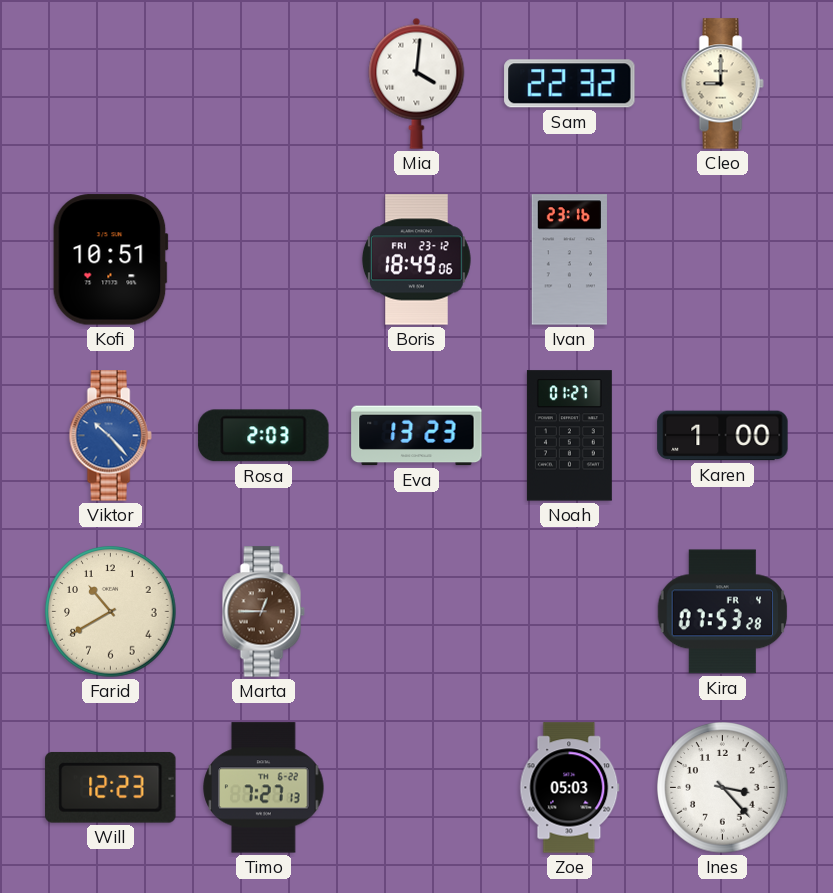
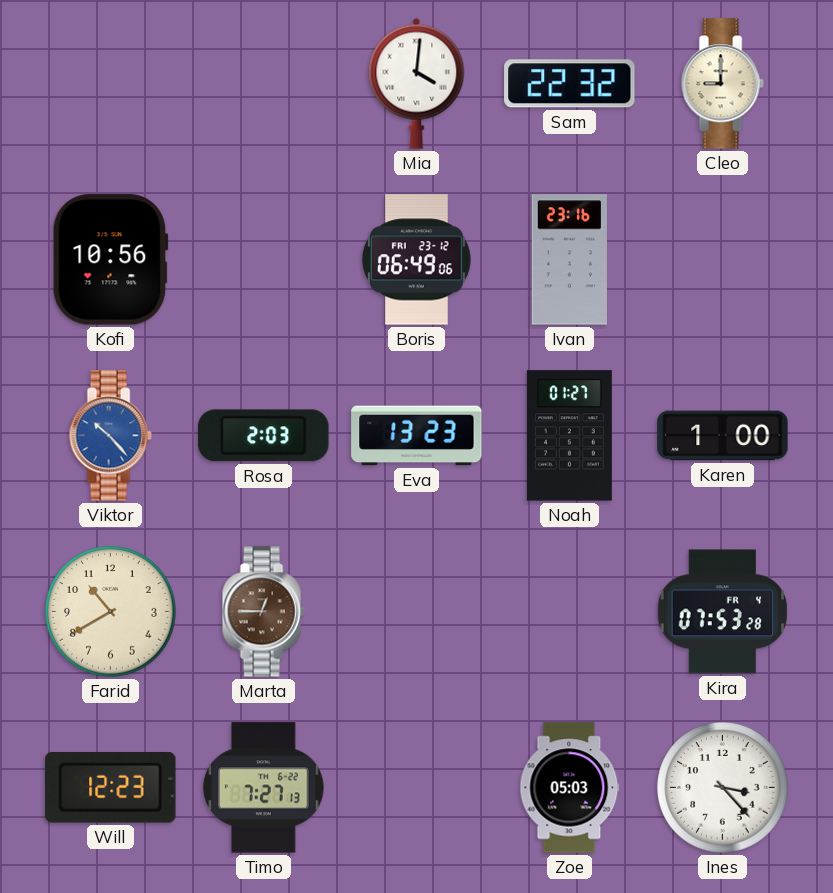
Kofi: 10:51 -> 10:56
Boris: 18:49 -> 06:49
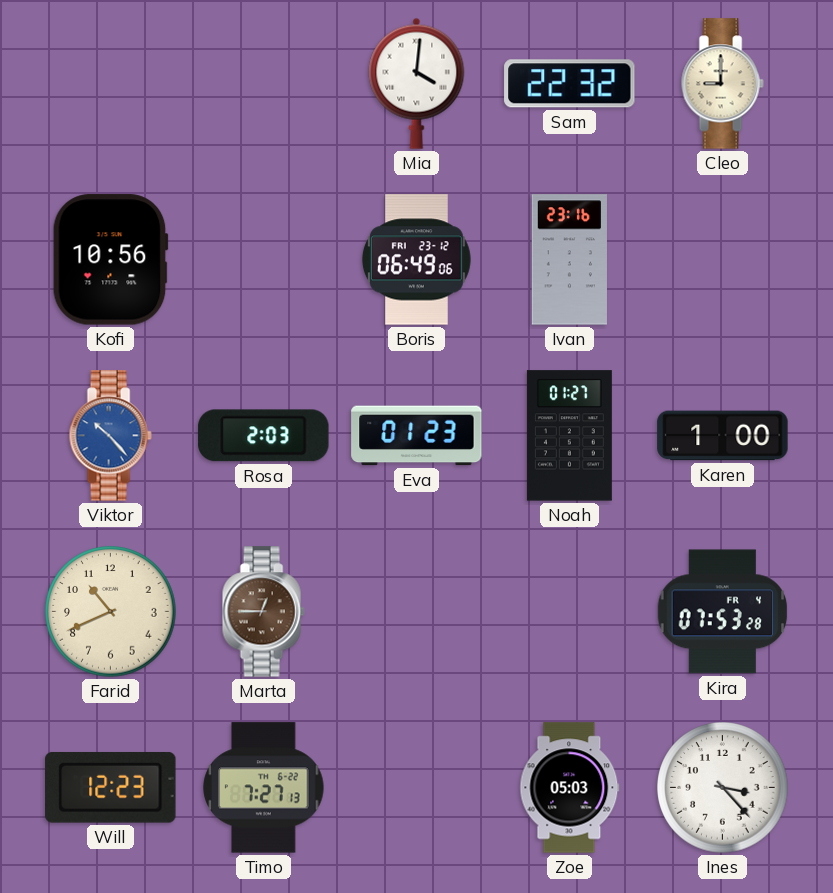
Eva: 13:23 -> 01:23
Farid: 10:40 -> 10:41
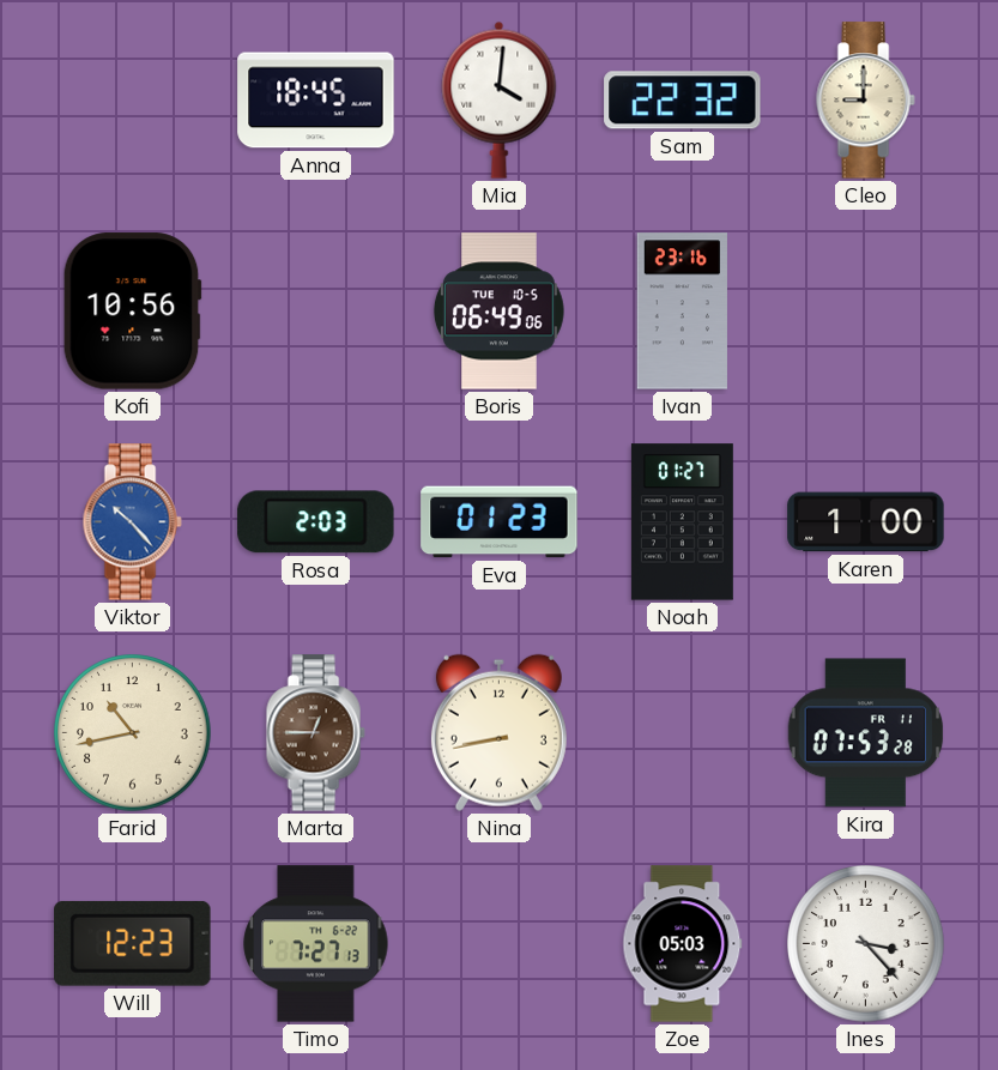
Anna: none -> 18:45
Boris date: FRI 23-12 -> TUE 10-5
Farid: 10:41 -> 10:43
Nina: none -> 8:43
Kira date: FR 4 -> FR 11
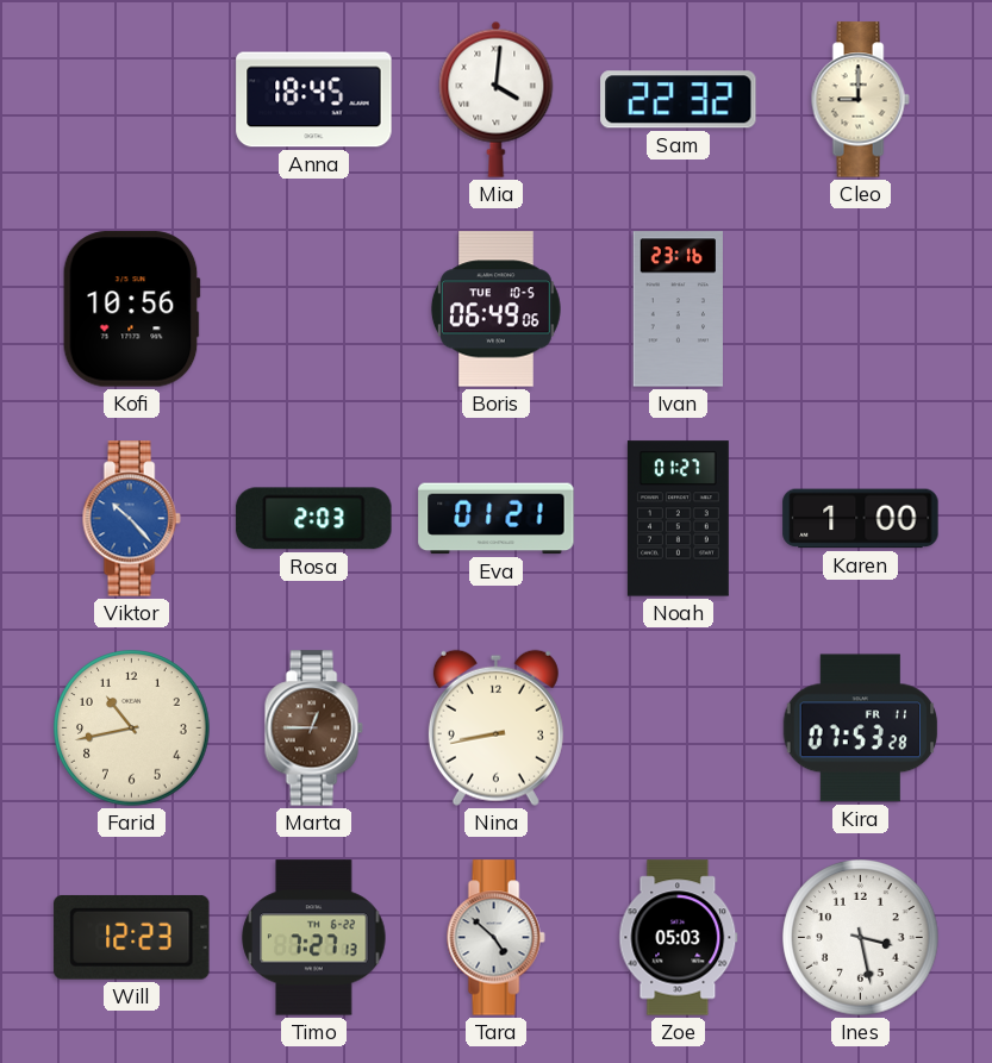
Eva: 01:23 -> 01:21
Tara: none -> 4:52
Ines: 3:23 -> 3:28
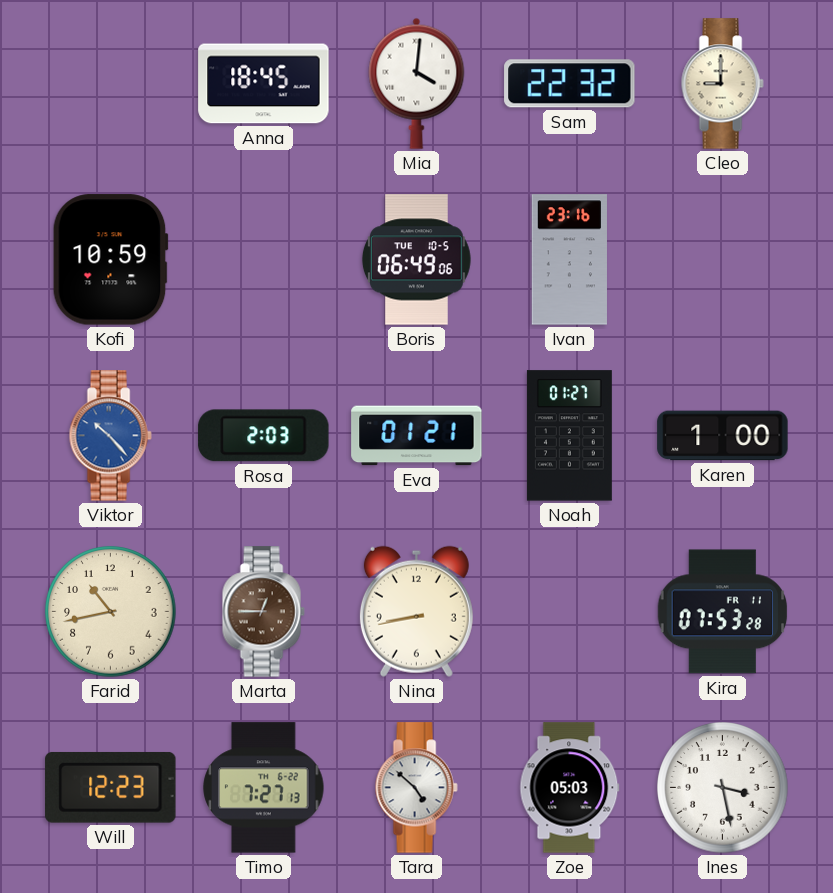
Kofi: 10:56 -> 10:59
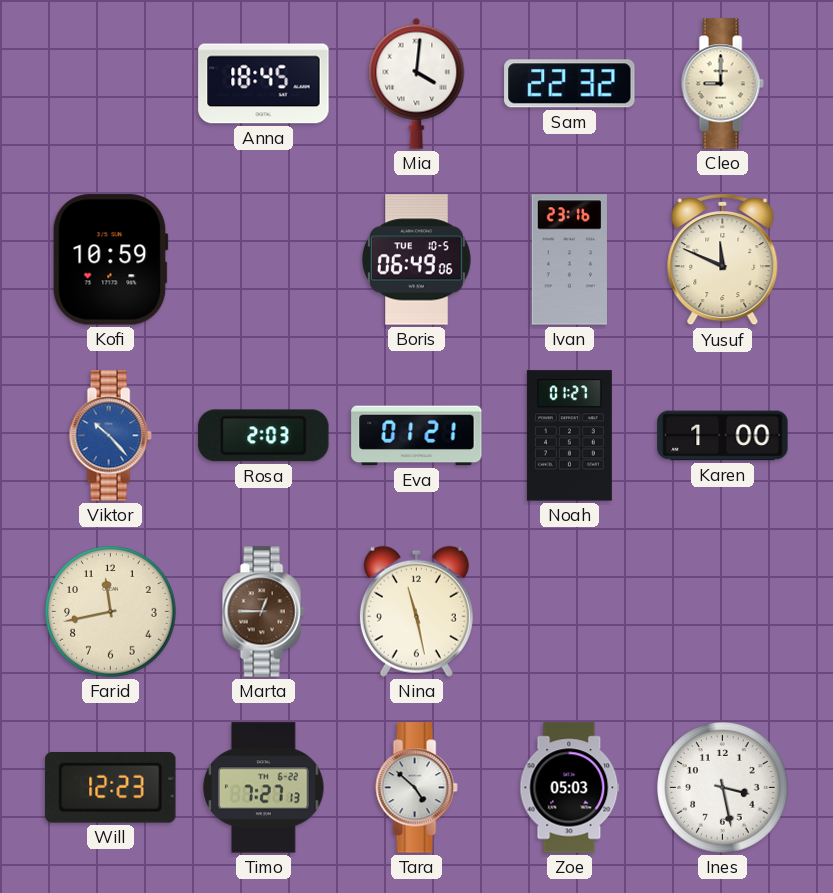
Yusuf: none -> 11:49
Farid: 10:43 -> 11:43
Nina: 8:43 -> 11:28
Kira: 07:53 -> none
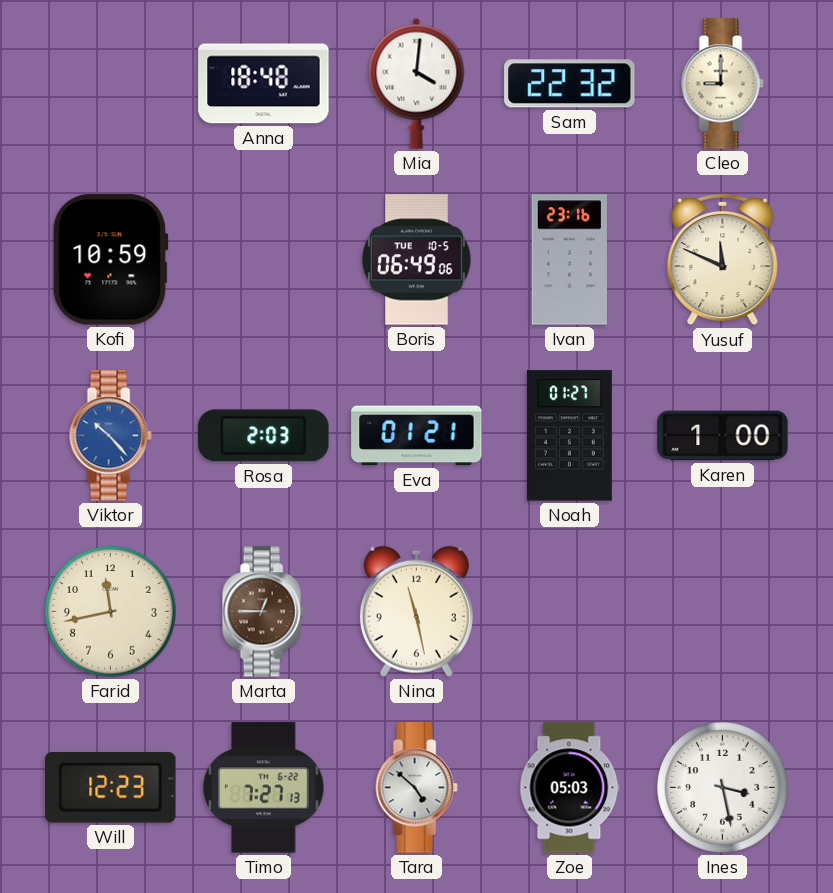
Anna: 18:45 -> 18:48
